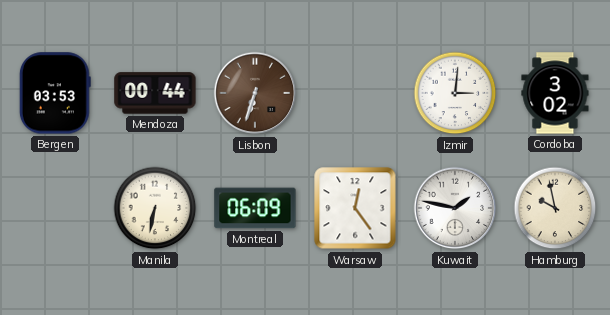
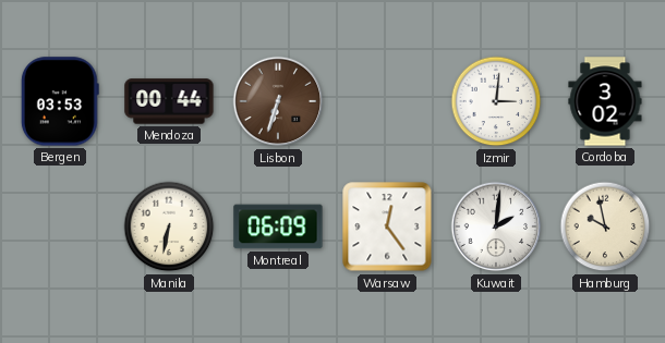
Kuwait: 1:47 -> 2:01
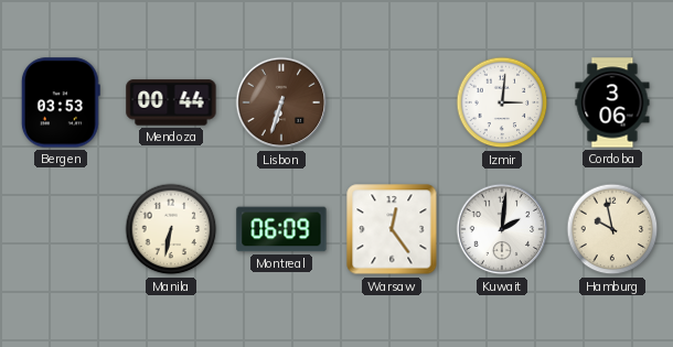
Cordoba: 3:02 -> 3:06
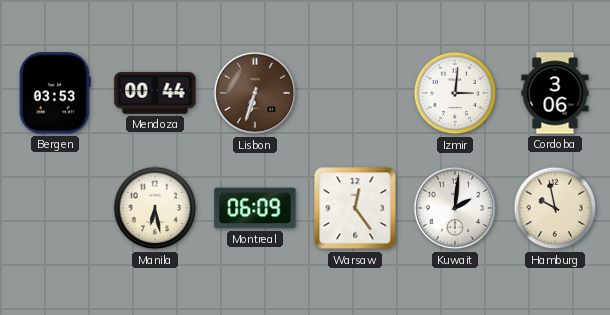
Manila: 6:32 -> 6:28
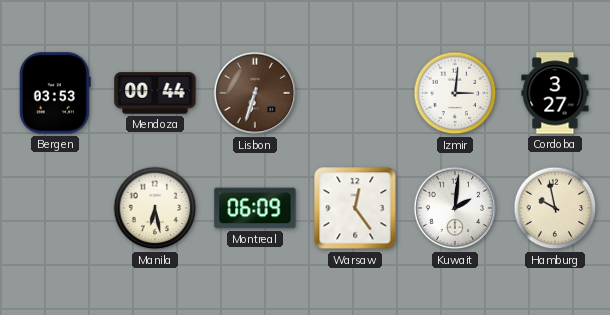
Cordoba: 3:06 -> 3:27
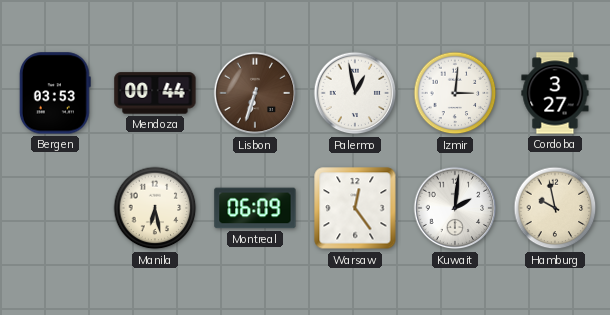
Palermo: none -> 12:58
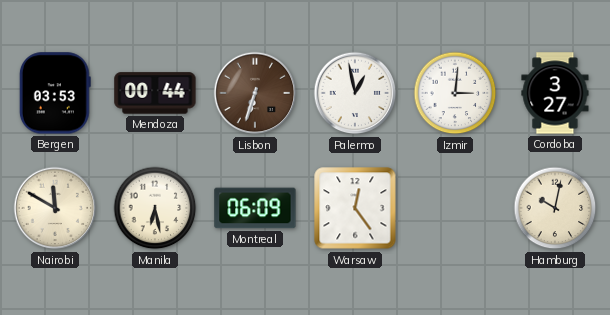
Nairobi: none -> 11:50
Kuwait: 2:01 -> none
Hamburg: 9:58 -> 10:02
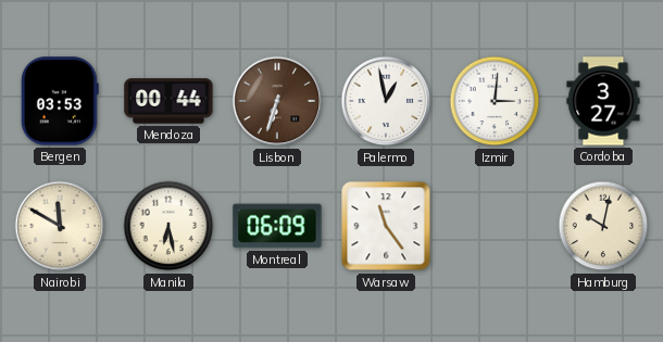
Warsaw: 12:24 -> 11:24
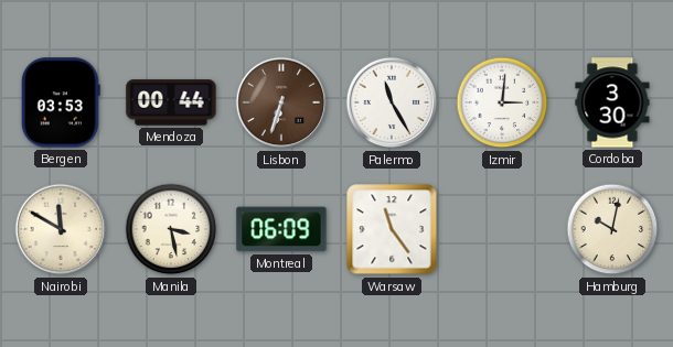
Palermo: 12:58 -> 11:25
Cordoba: 3:27 -> 3:30
Manila: 6:28 -> 3:28
